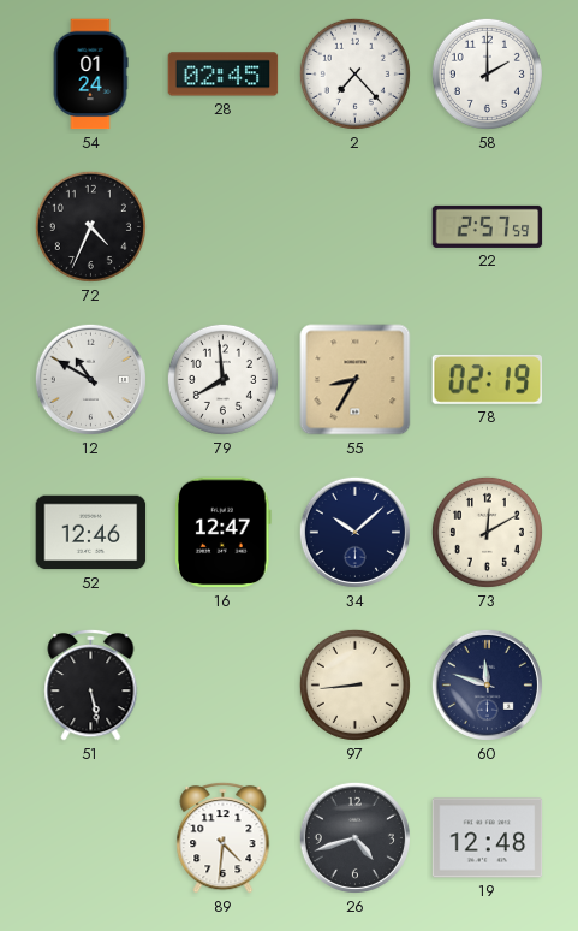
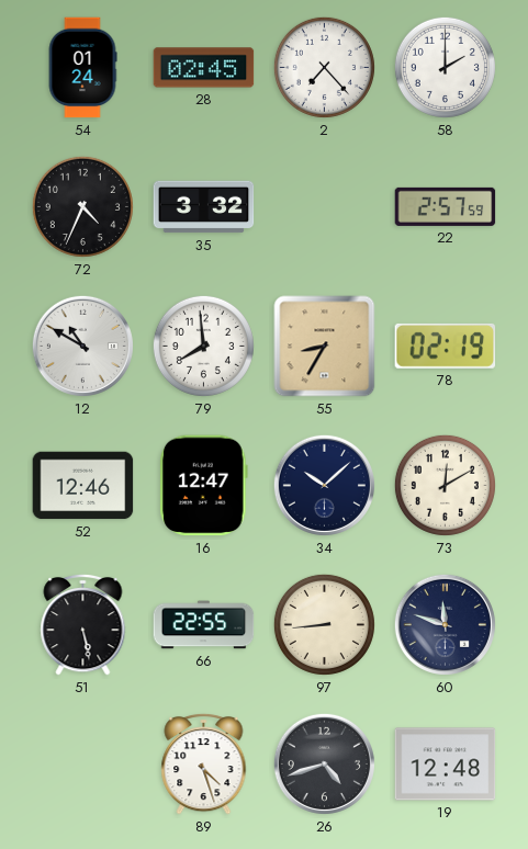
35: none -> 3:32
66: none -> 22:55
89: 4:31 -> 4:27
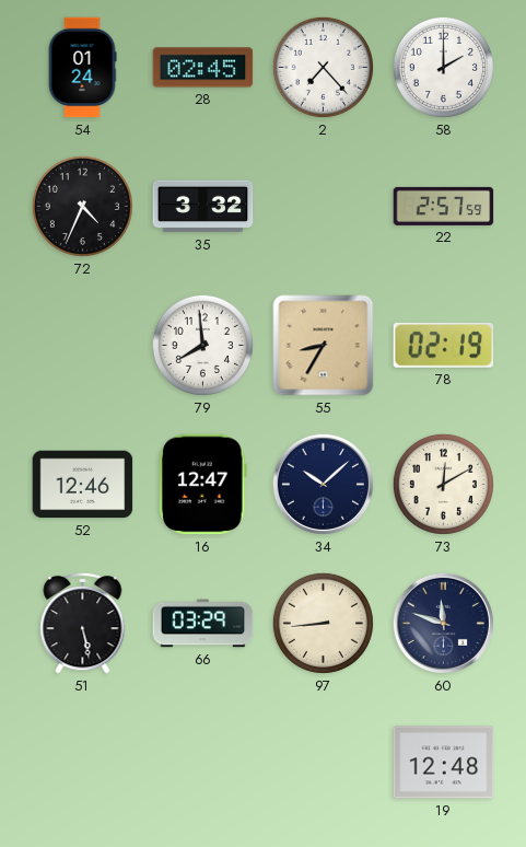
12: 10:50 -> none
66: 22:55 -> 03:29
89: 4:27 -> none
26: 4:42 -> none
